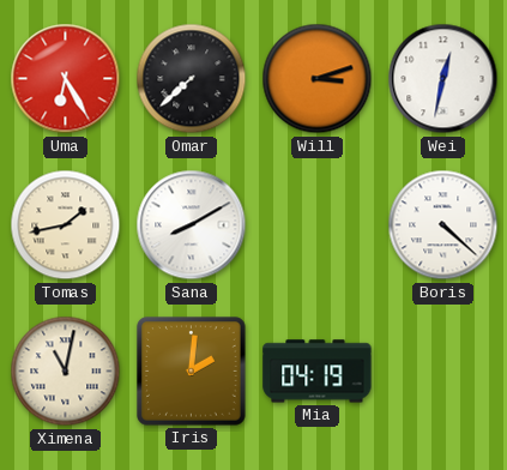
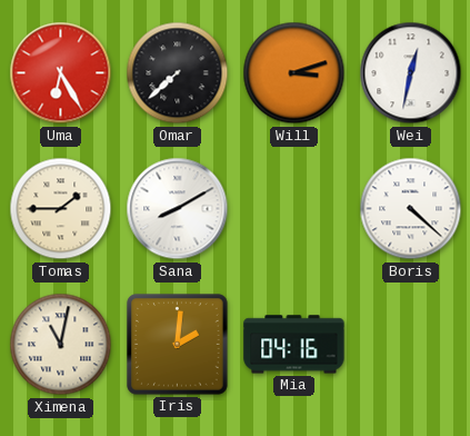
Tomas: 1:43 -> 1:45
Mia: 04:19 -> 04:16
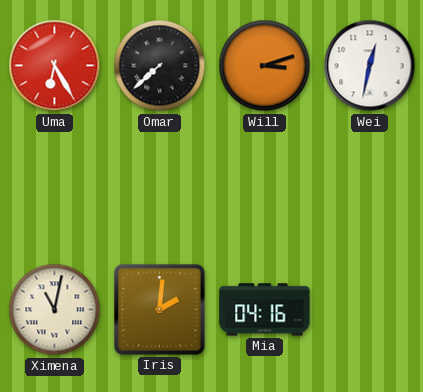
Tomas: 1:45 -> none
Sana: 8:10 -> none
Boris: 4:22 -> none
